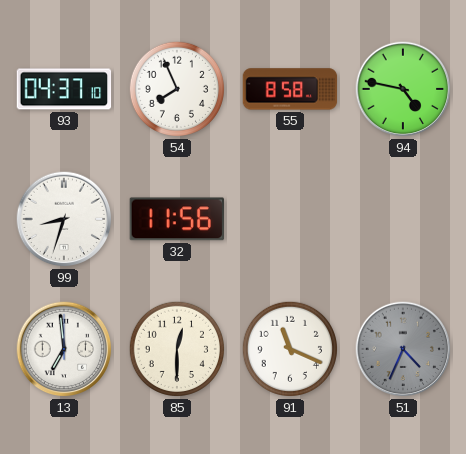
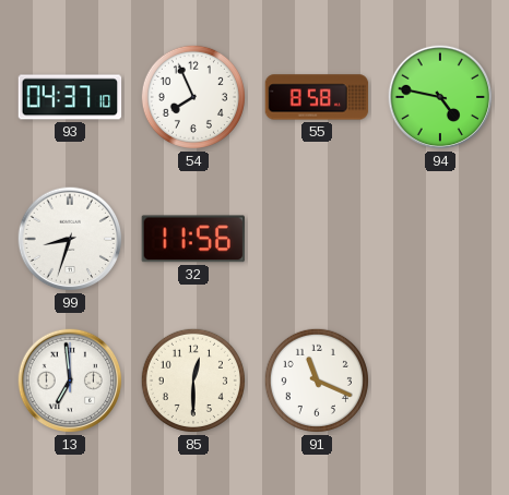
51: 4:34 -> none
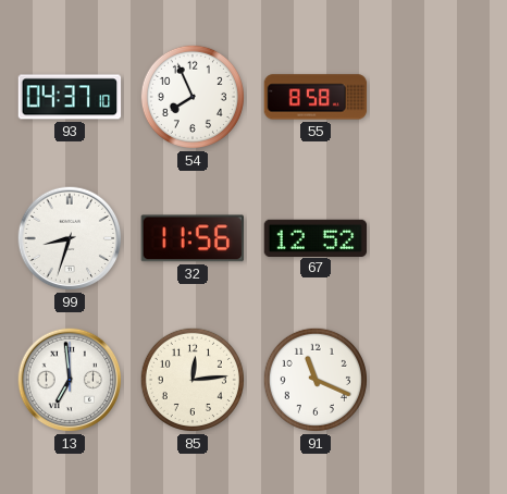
94: 4:47 -> none
67: none -> 12:52
85: 12:30 -> 12:14
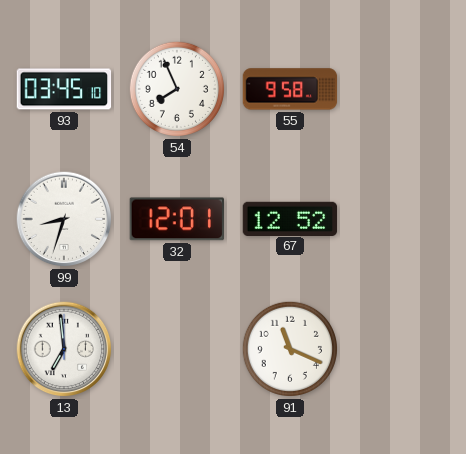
93: 04:37 -> 03:45
55: 8:58 -> 9:58
32: 11:56 -> 12:01
85: 12:14 -> none
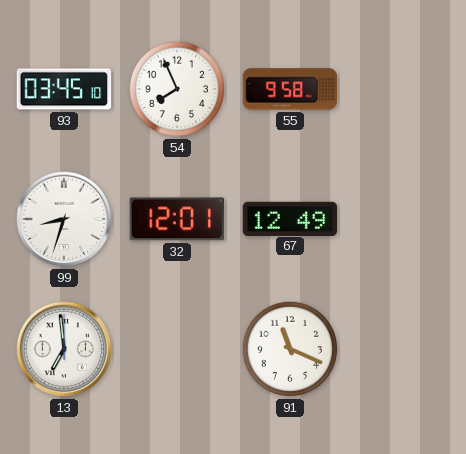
67: 12:52 -> 12:49
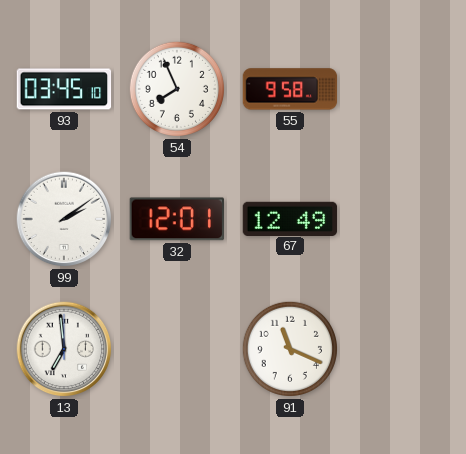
99: 8:33 -> 2:09
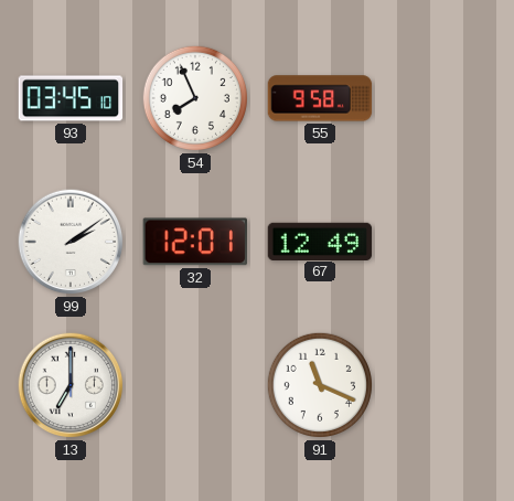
13: 6:59 -> 7:00
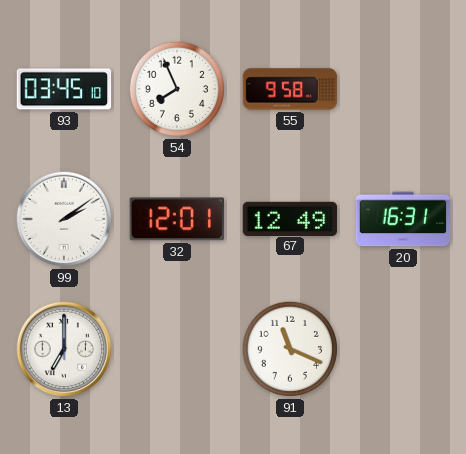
20: none -> 16:31
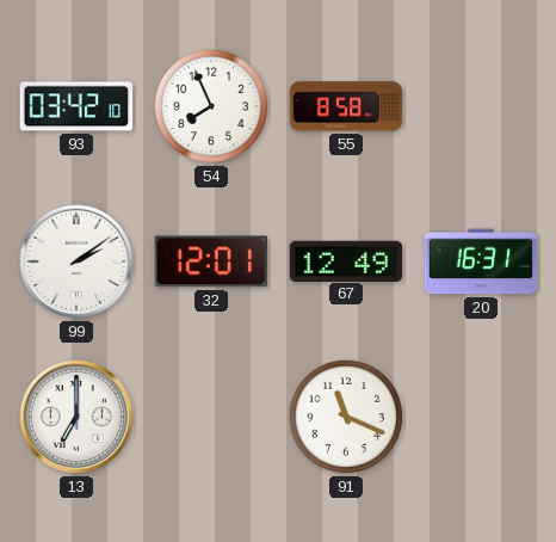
93: 03:45 -> 03:42
55: 9:58 -> 8:58
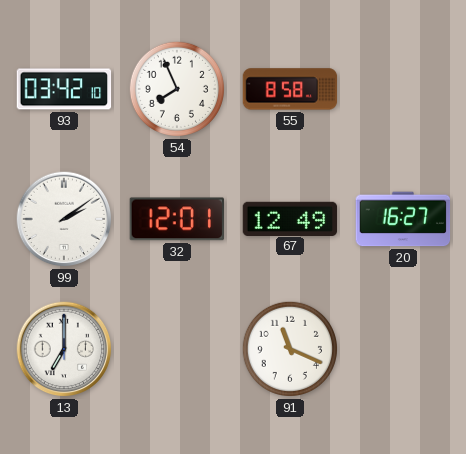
20: 16:31 -> 16:27
